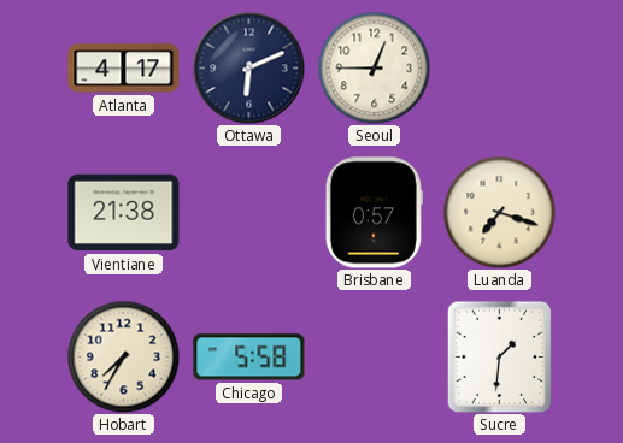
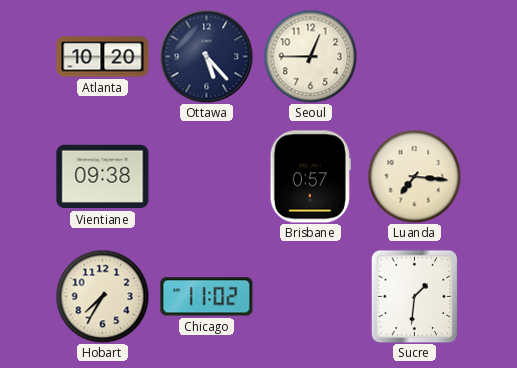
Atlanta: 4:17 -> 10:20
Ottawa: 6:11 -> 5:23
Vientiane: 21:38 -> 09:38
Luanda: 7:18 -> 7:16
Chicago: 5:58 -> 11:02
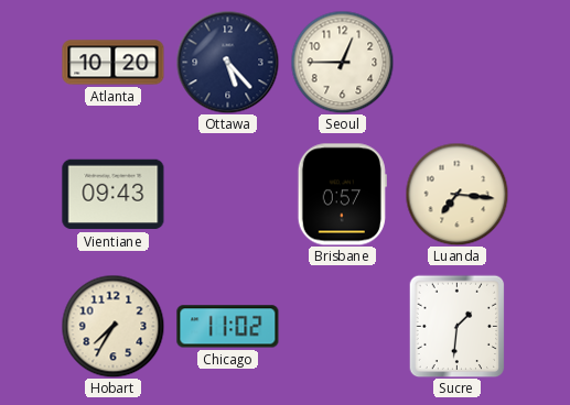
Vientiane: 09:38 -> 09:43
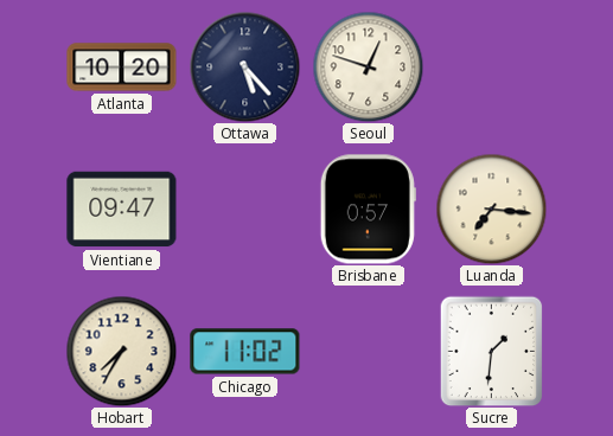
Seoul: 12:45 -> 12:48
Vientiane: 09:43 -> 09:47
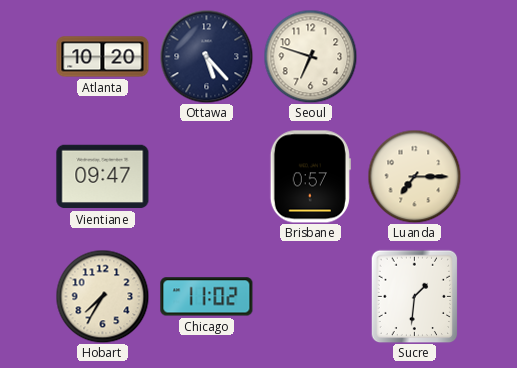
Seoul: 12:48 -> 6:48
Luanda: 7:16 -> 7:15
